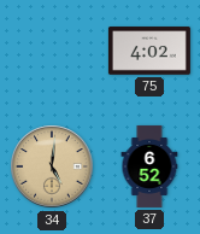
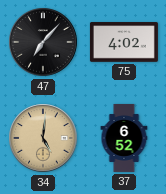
47: none -> 7:07
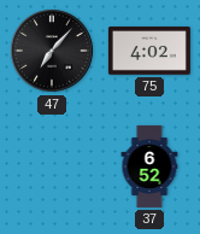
34: 5:01 -> none
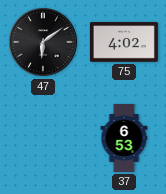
47: 7:07 -> 6:09
37: 6:52 -> 6:53
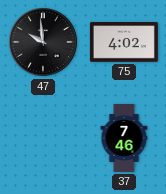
47: 6:09 -> 9:59
37: 6:53 -> 7:46
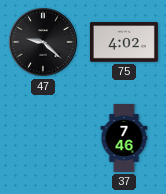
47: 9:59 -> 9:22
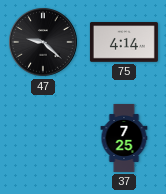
75: 4:02 -> 4:14
37: 7:46 -> 7:25
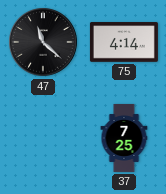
47: 9:22 -> 11:22
